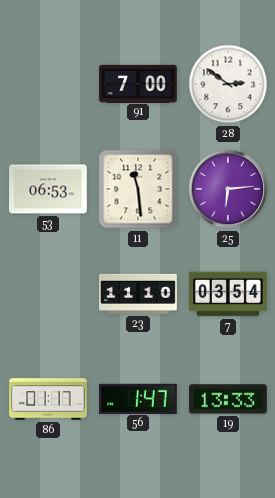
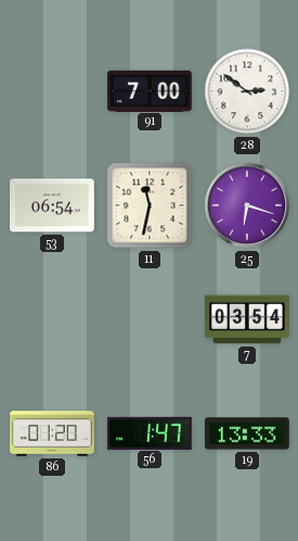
53: 06:53 -> 06:54
11: 11:29 -> 11:32
25: 6:14 -> 6:18
23: 11:10 -> none
86: 01:17 -> 01:20
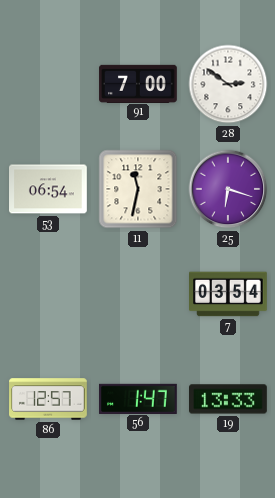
86: 01:20 -> 12:57
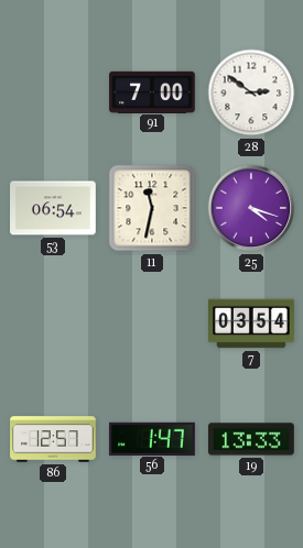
25: 6:18 -> 4:18
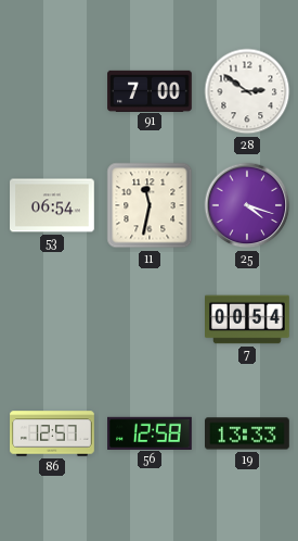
7: 03:54 -> 00:54
56: 1:47 -> 12:58
